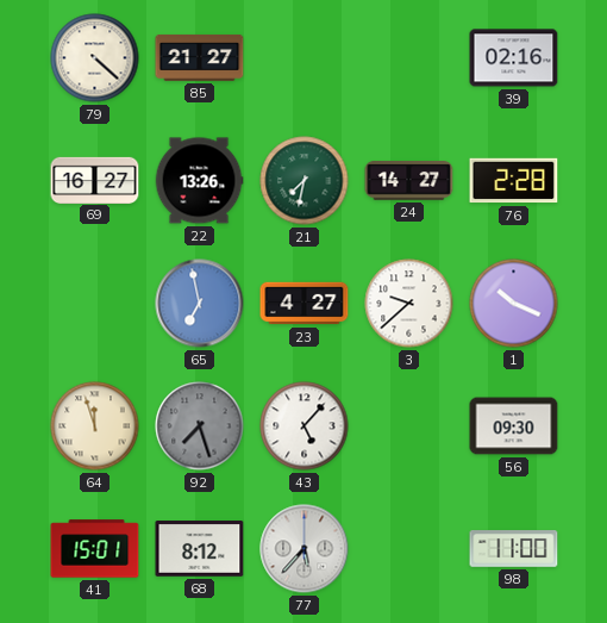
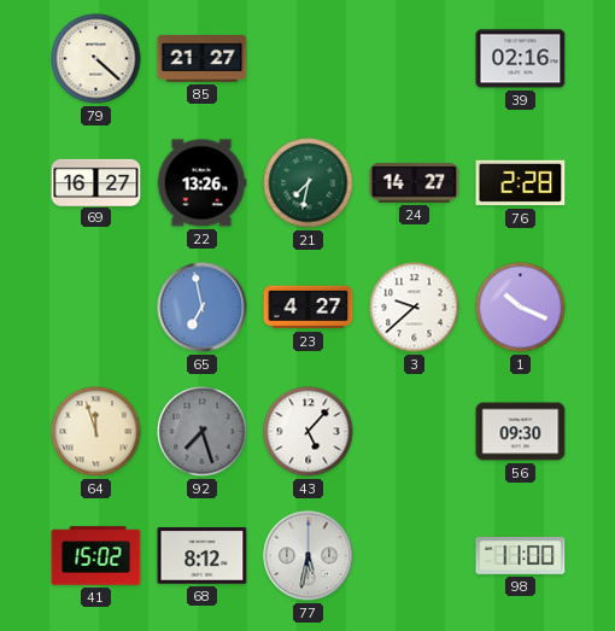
41: 15:01 -> 15:02
77: 5:37 -> 5:32
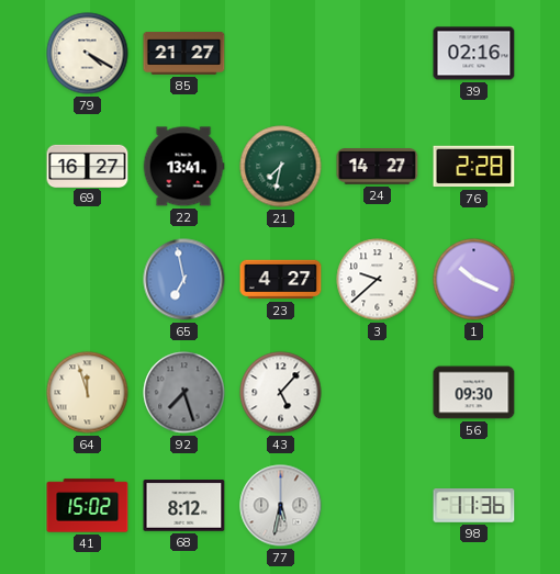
79: 4:22 -> 4:20
22: 13:26 -> 13:41
98: 11:00 -> 11:36
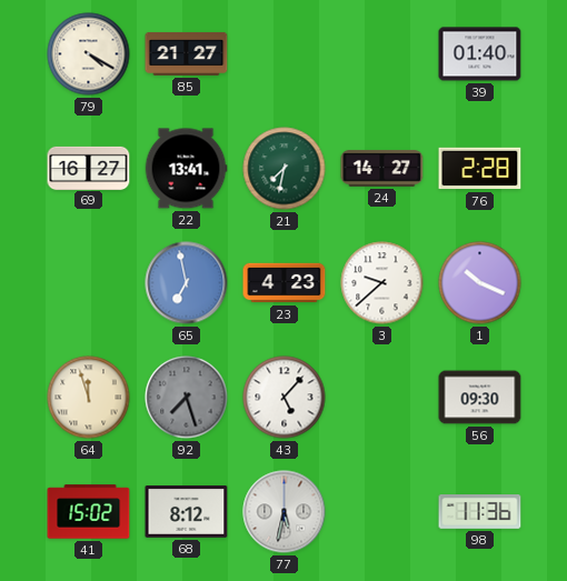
39: 02:16 -> 01:40
23: 4:27 -> 4:23
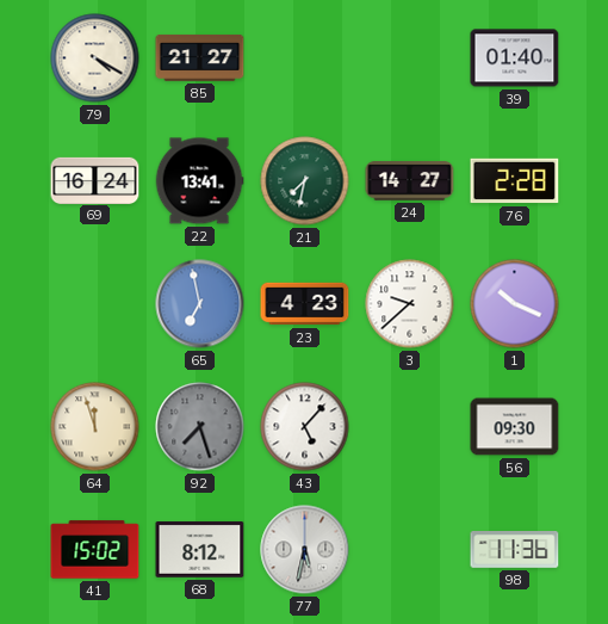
69: 16:27 -> 16:24
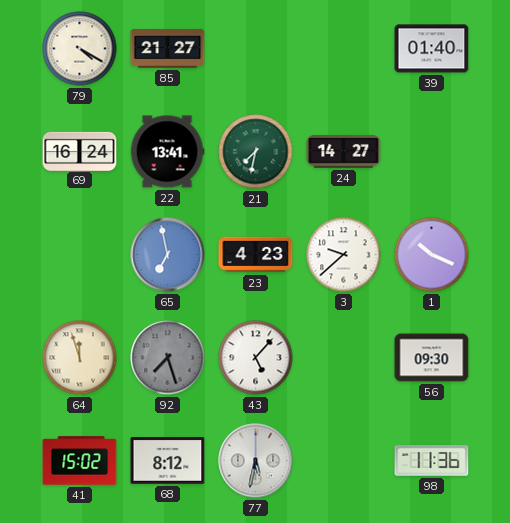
76: 2:28 -> none
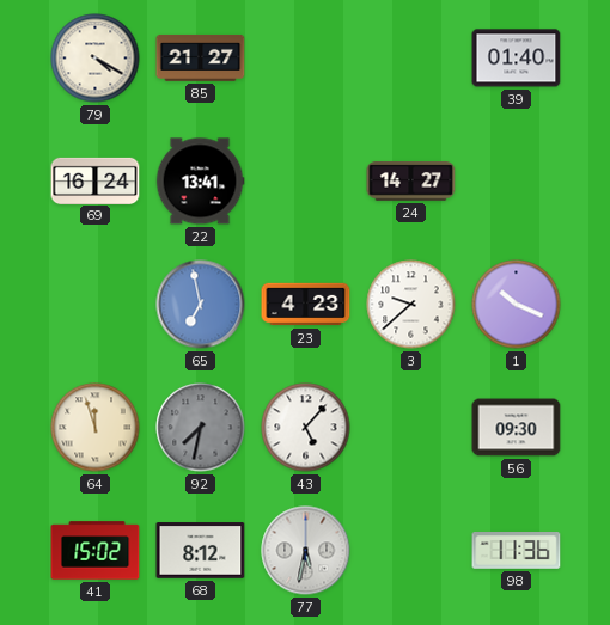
21: 7:32 -> none
92: 7:27 -> 7:32
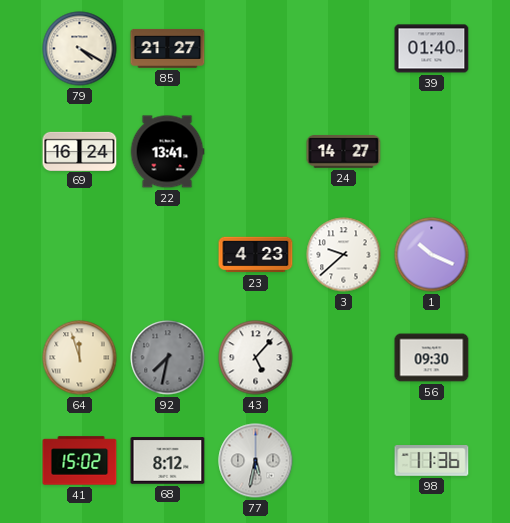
65: 6:58 -> none
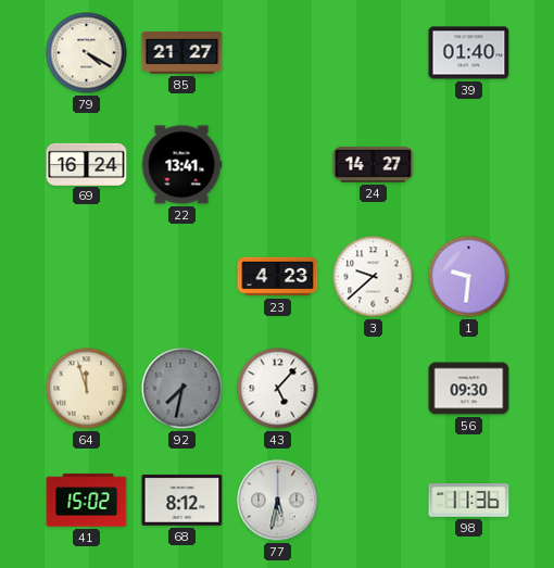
1: 10:19 -> 9:31
